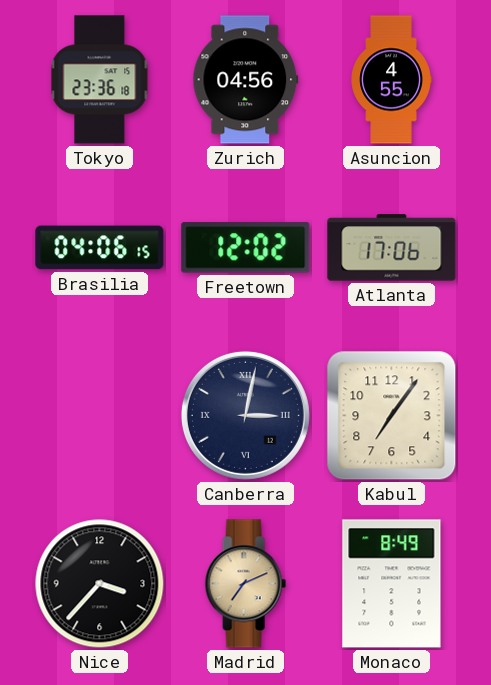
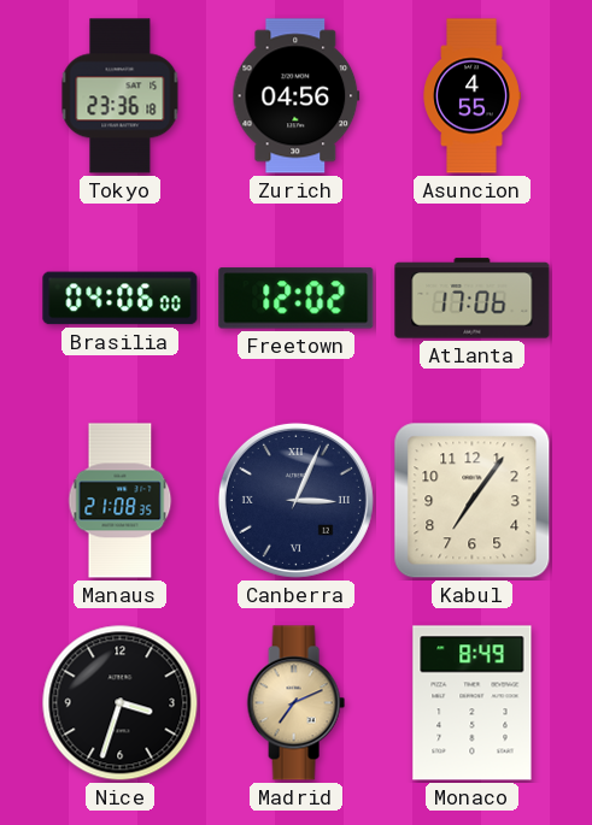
Brasilia: 04:06:15 -> 04:06:00
Manaus: none -> 21:08
Canberra: 3:02 -> 3:04
Nice: 3:37 -> 3:33
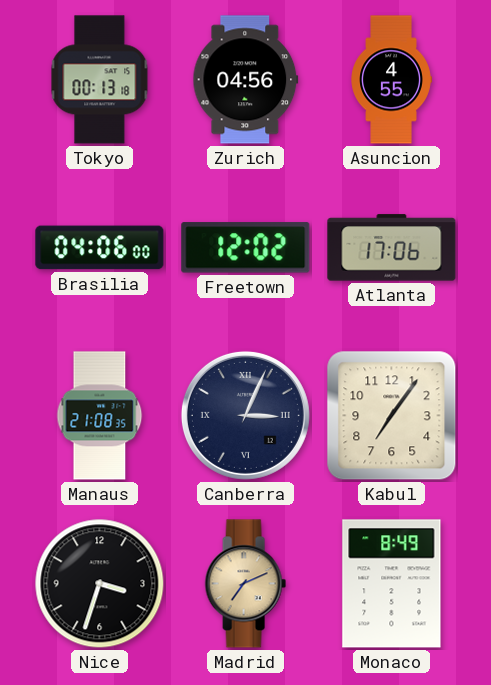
Tokyo: 23:36 -> 00:13
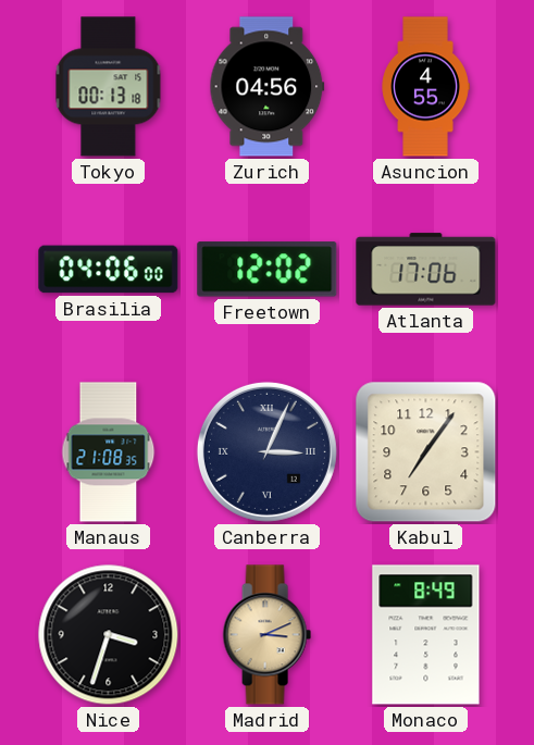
Madrid: 7:11 -> 3:11
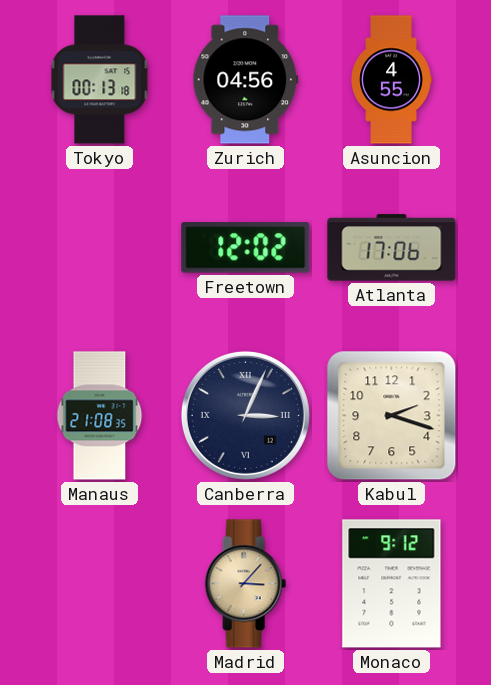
Brasilia: 04:06 -> none
Kabul: 7:06 -> 2:18
Nice: 3:33 -> none
Madrid: 3:11 -> 3:07
Monaco: 8:49 -> 9:12
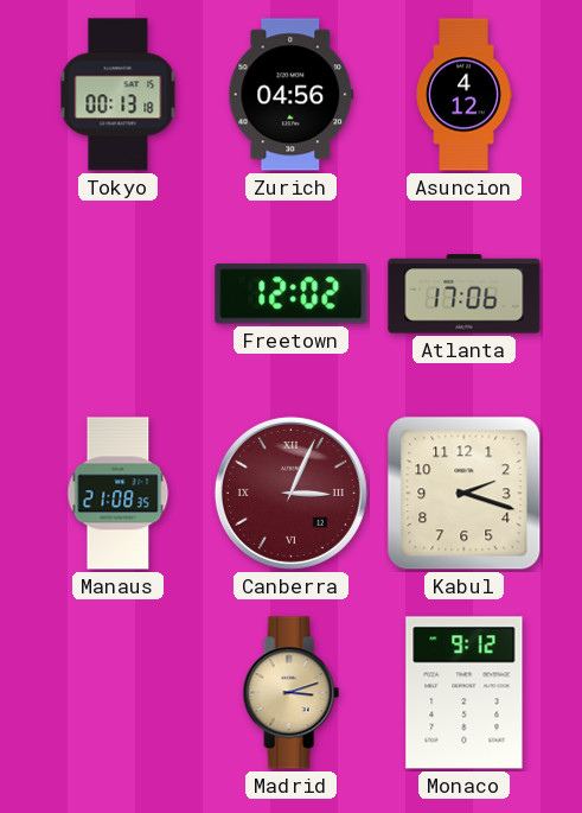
Asuncion: 4:55 -> 4:12
Canberra dial: navy -> burgundy
Madrid: 3:07 -> 3:12
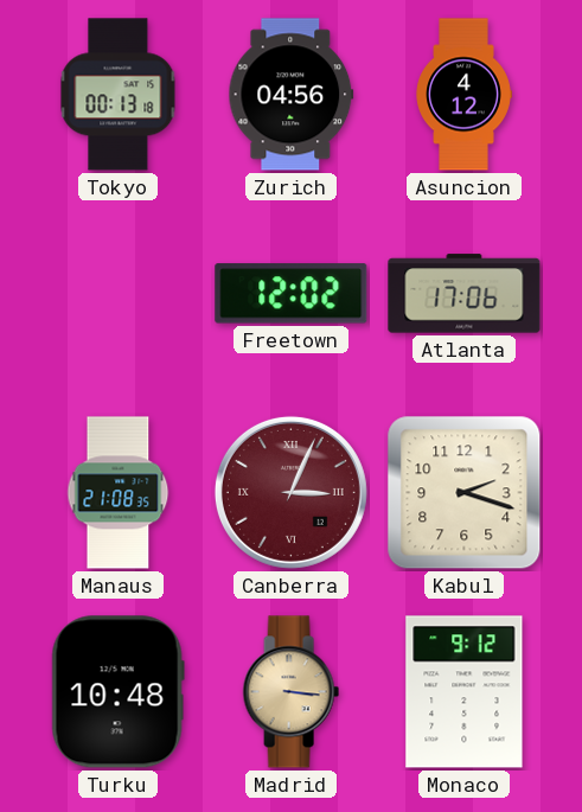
Turku: none -> 10:48
Madrid: 3:12 -> 3:16
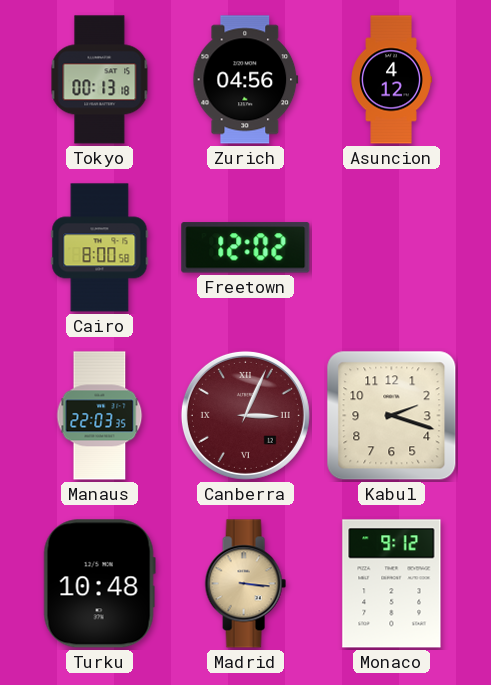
Cairo: none -> 8:00
Atlanta: 17:06 -> none
Manaus: 21:08 -> 22:03
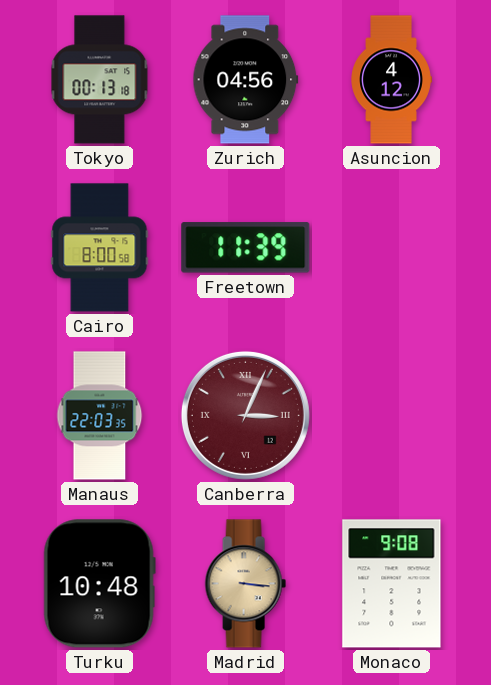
Freetown: 12:02 -> 11:39
Kabul: 2:18 -> none
Monaco: 9:12 -> 9:08
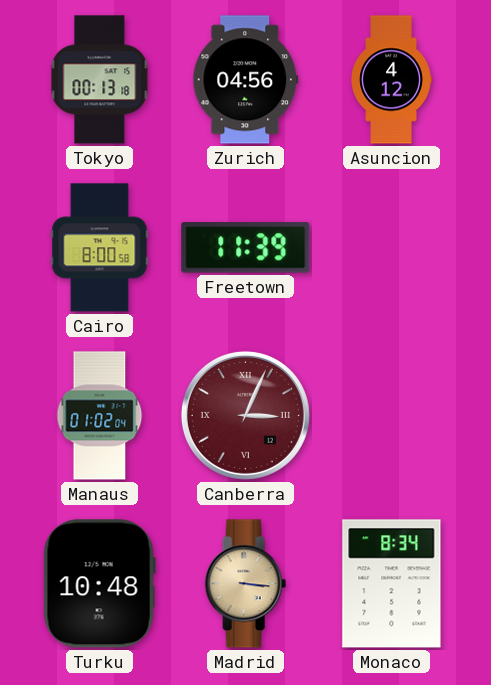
Manaus: 22:03 -> 01:02
Monaco: 9:08 -> 8:34
